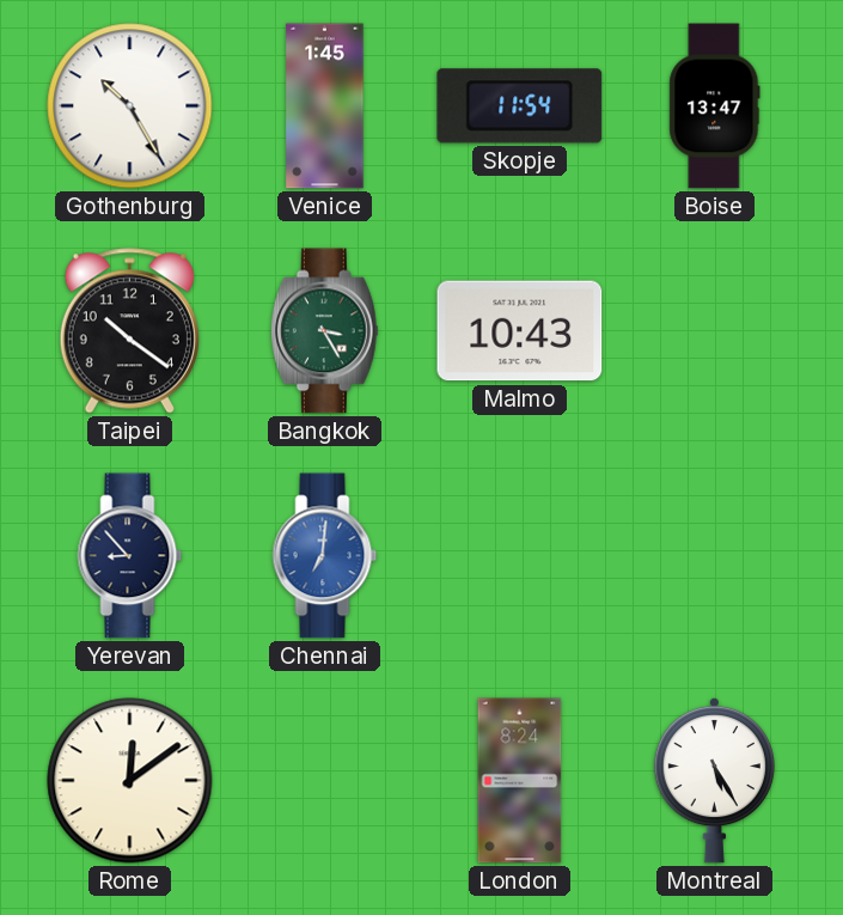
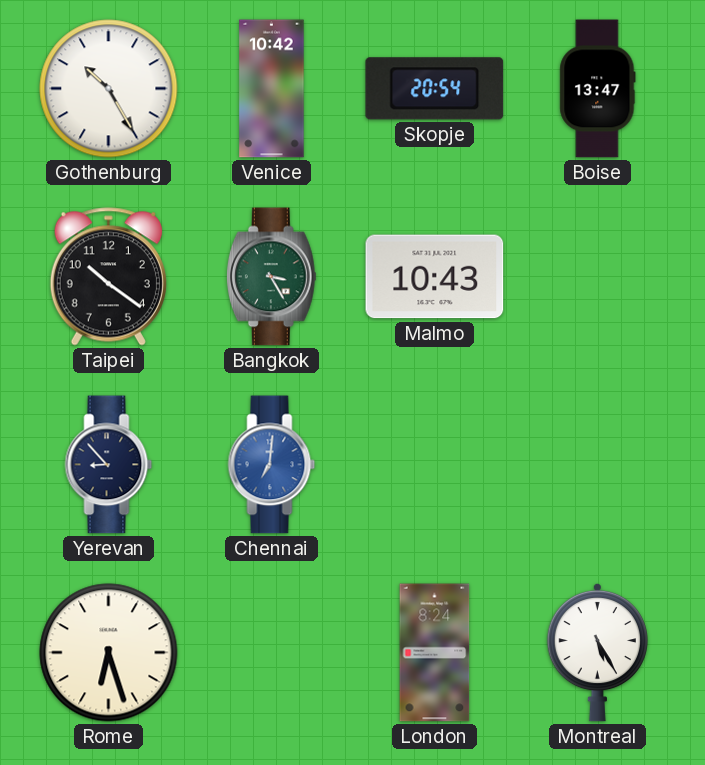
Venice: 1:45 -> 10:42
Skopje: 11:54 -> 20:54
Rome: 12:09 -> 6:27
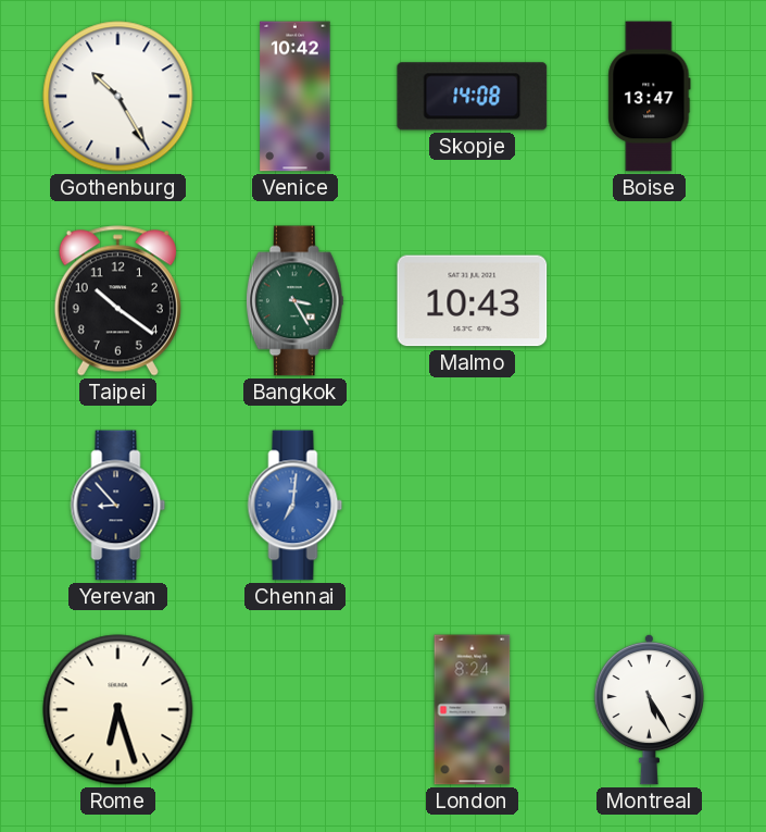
Skopje: 20:54 -> 14:08
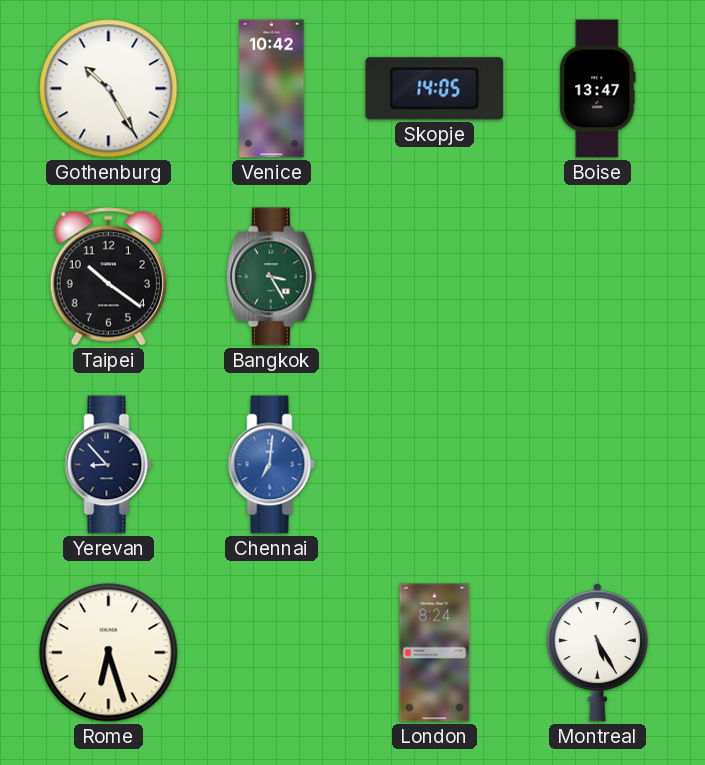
Skopje: 14:08 -> 14:05
Malmo: 10:43 -> none
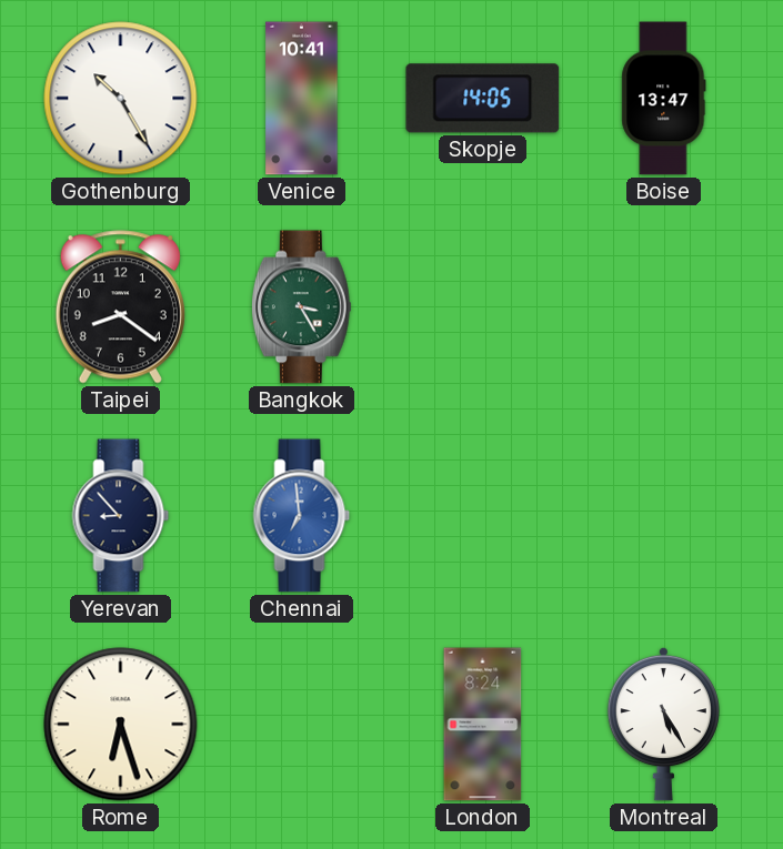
Venice: 10:42 -> 10:41
Taipei: 10:21 -> 8:21
Chennai: 7:01 -> 6:59
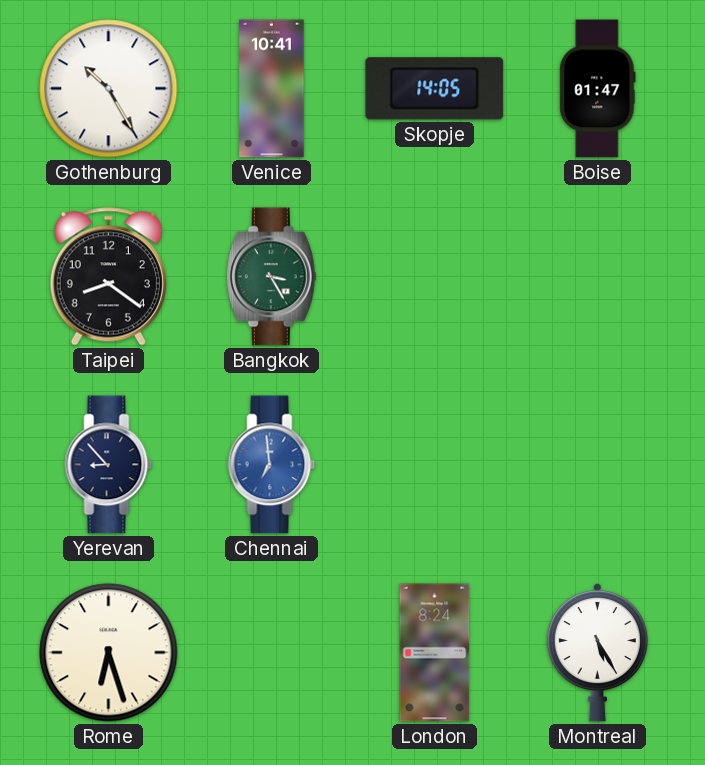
Boise: 13:47 -> 01:47
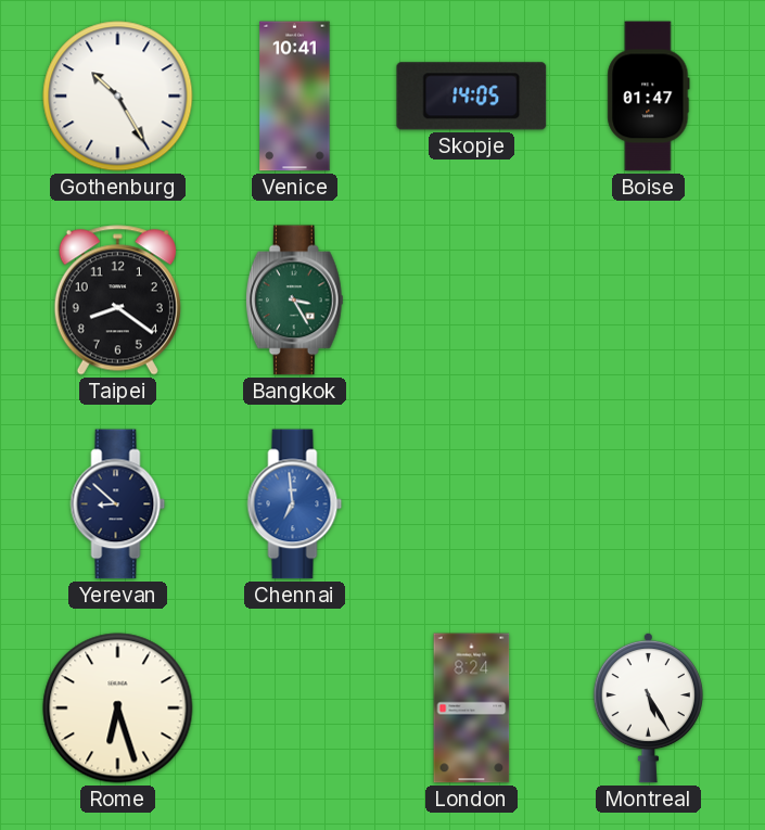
Yerevan: 8:53 -> 8:52
